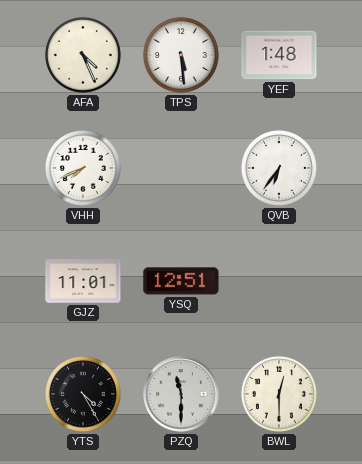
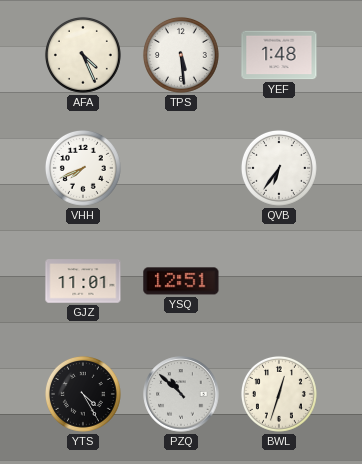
PZQ: 11:30 -> 10:52
BWL: 12:30 -> 12:33
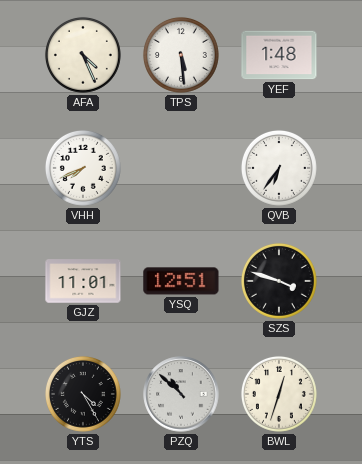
SZS: none -> 3:48
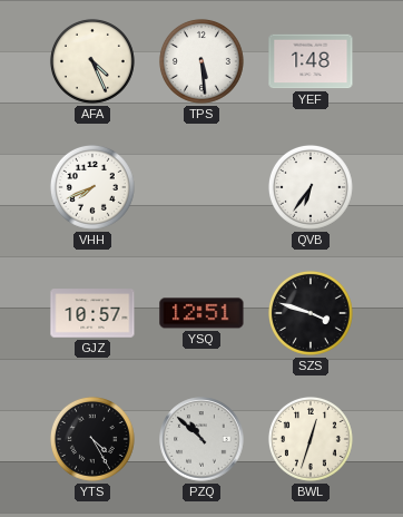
GJZ: 11:01 -> 10:57
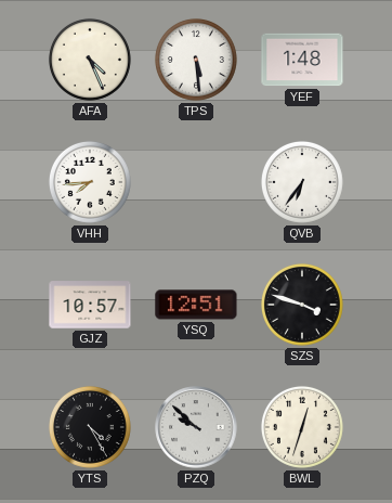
VHH: 7:41 -> 7:44
PZQ: 10:52 -> 9:52
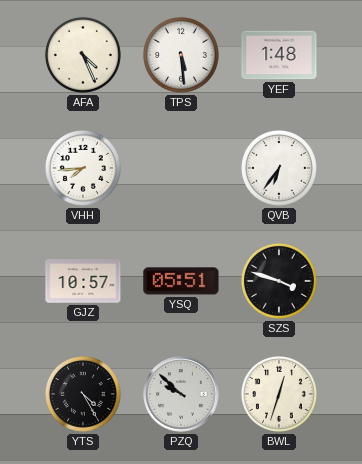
YSQ: 12:51 -> 05:51
